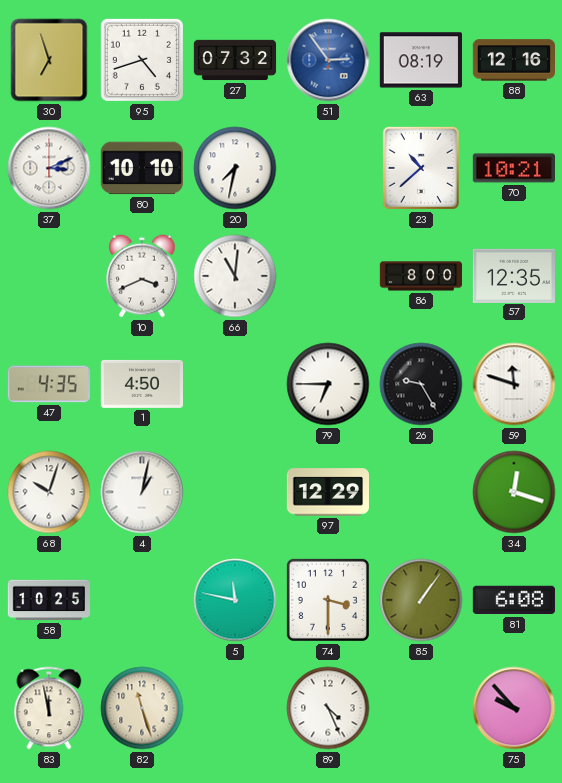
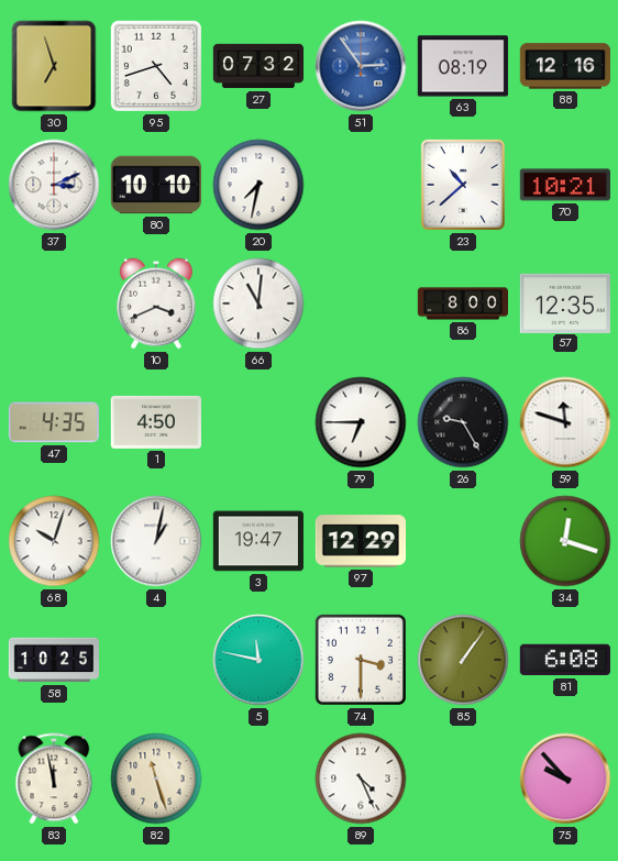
3: none -> 19:47
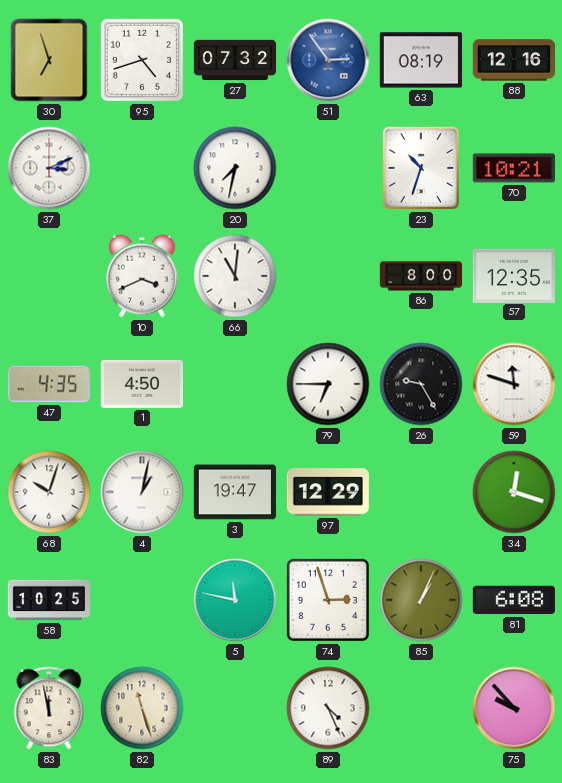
80: 10:10 -> none
23: 10:38 -> 10:33
74: 3:30 -> 2:57
85: 1:06 -> 1:04
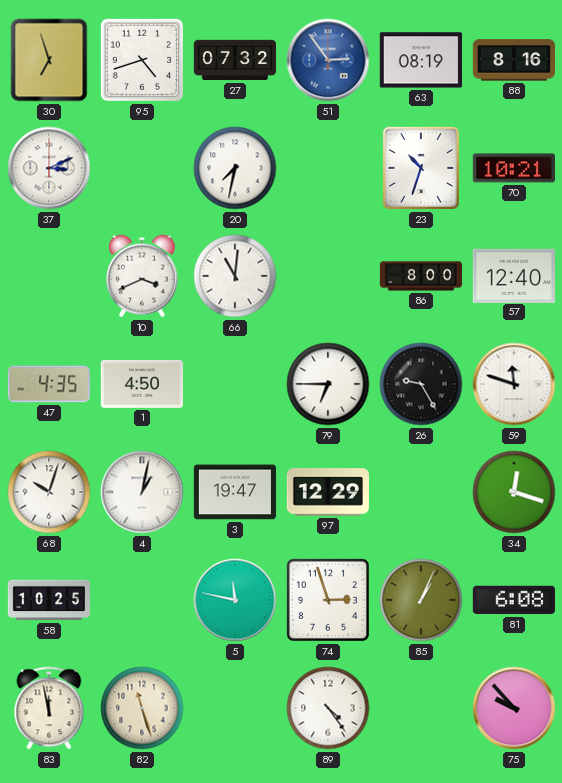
88: 12:16 -> 8:16
57: 12:35 -> 12:40
89: 4:26 -> 4:24
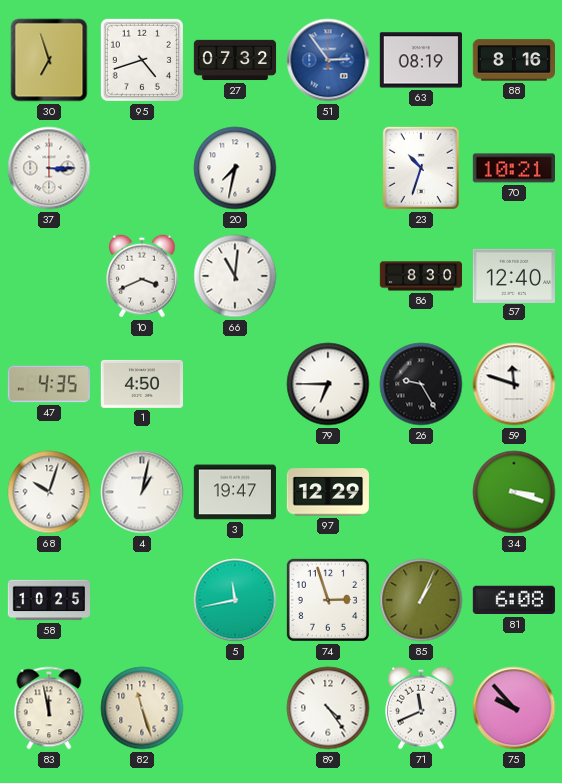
37: 3:11 -> 3:15
86: 8:00 -> 8:30
34: 12:18 -> 3:18
5: 11:47 -> 11:43
71: none -> 11:41
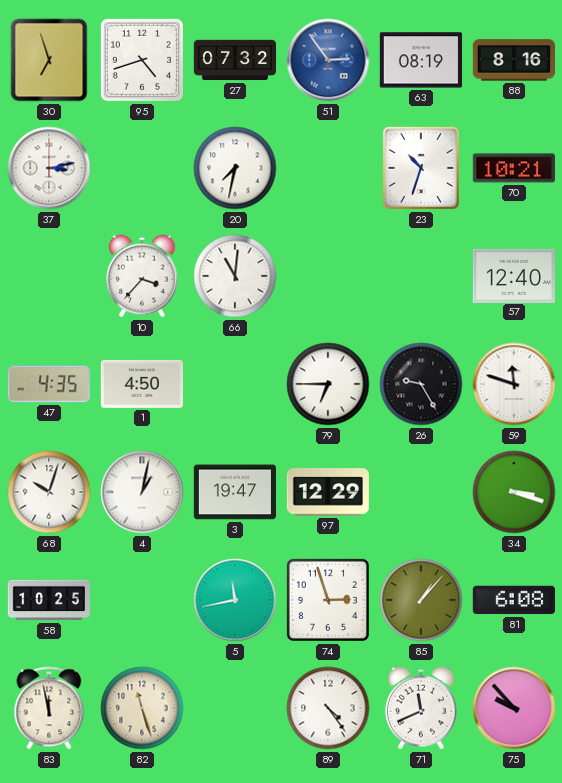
37: 3:15 -> 3:13
10: 3:41 -> 3:37
86: 8:30 -> none
85: 1:04 -> 1:07
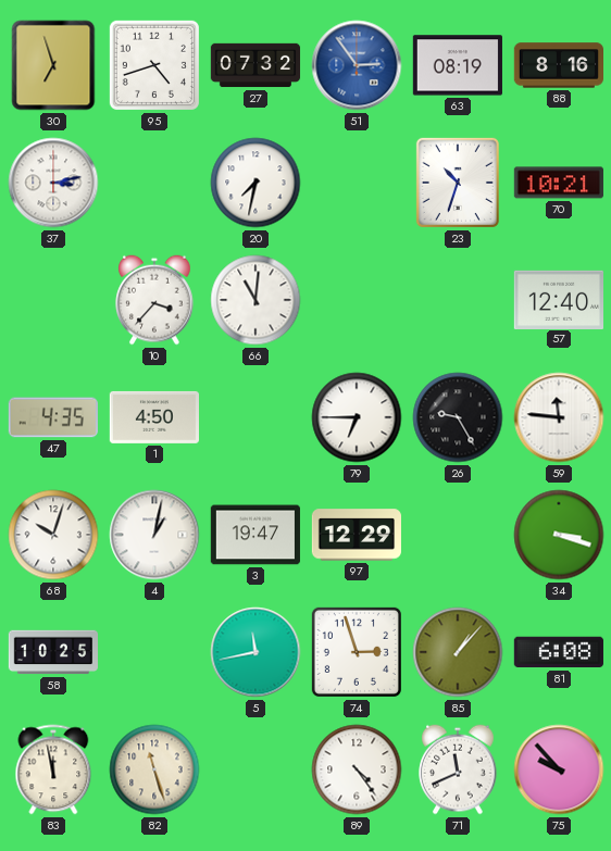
59: 11:48 -> 11:46
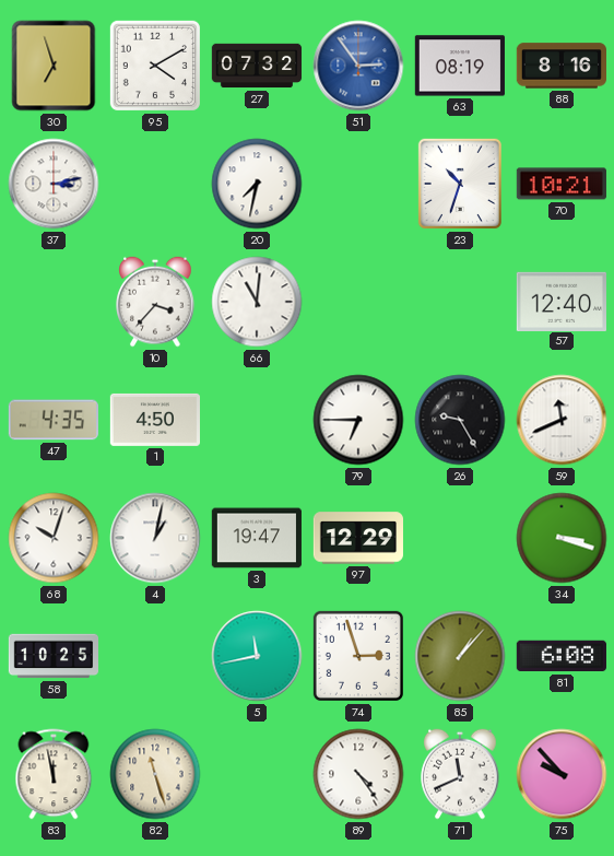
95: 4:42 -> 4:10
59: 11:46 -> 11:41
